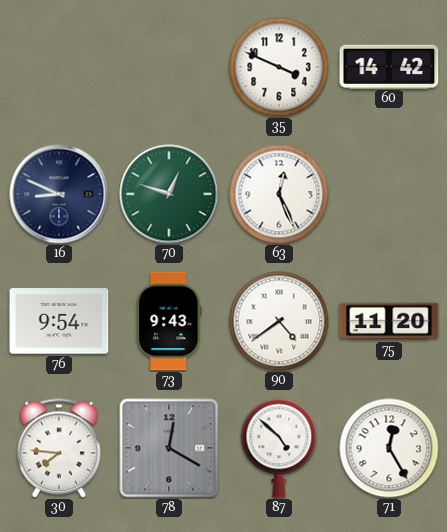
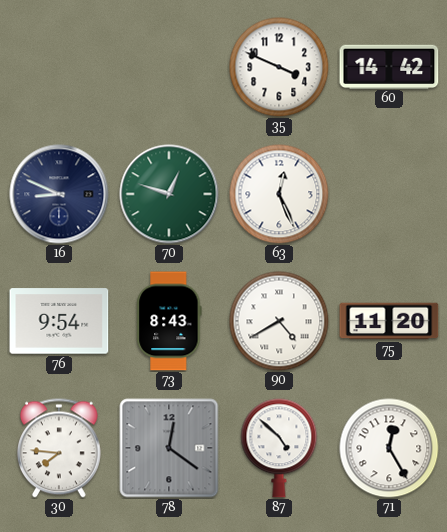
73: 9:43 -> 8:43
90: 4:39 -> 4:40
78: 12:20 -> 12:21
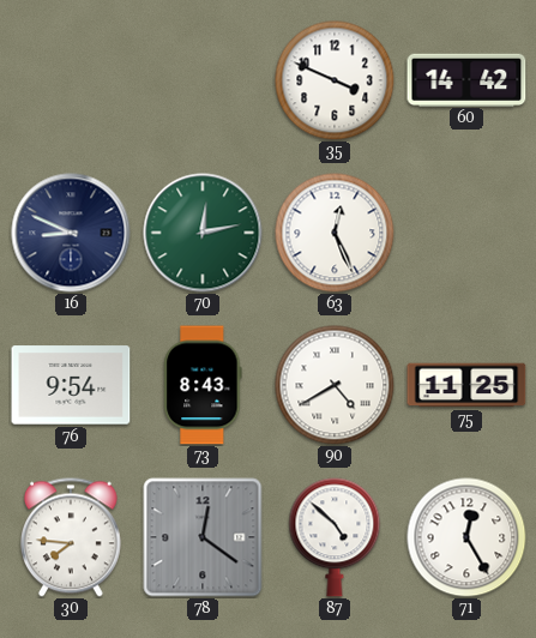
70: 12:48 -> 12:13
75: 11:20 -> 11:25
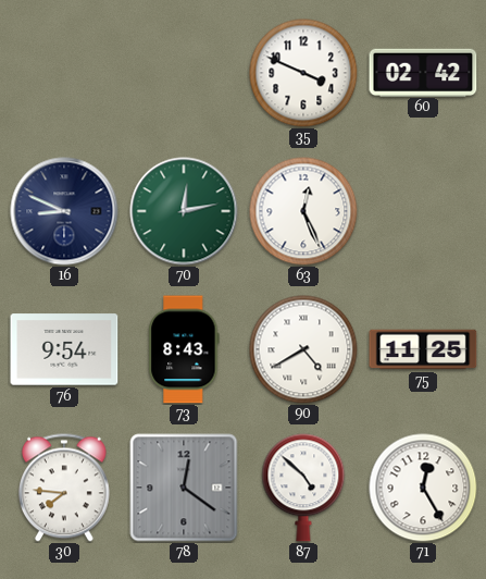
60: 14:42 -> 02:42
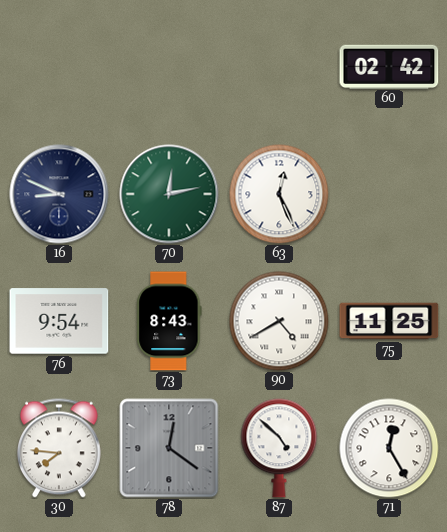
35: 3:49 -> none
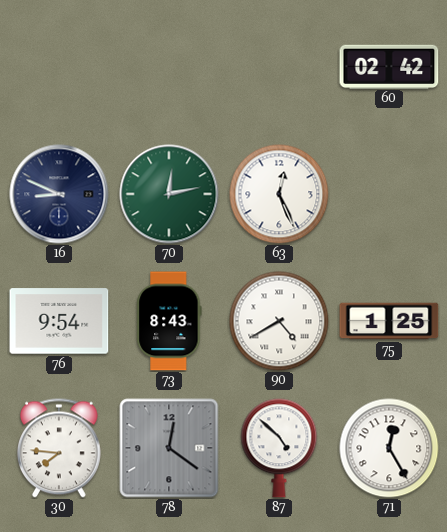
75: 11:25 -> 1:25
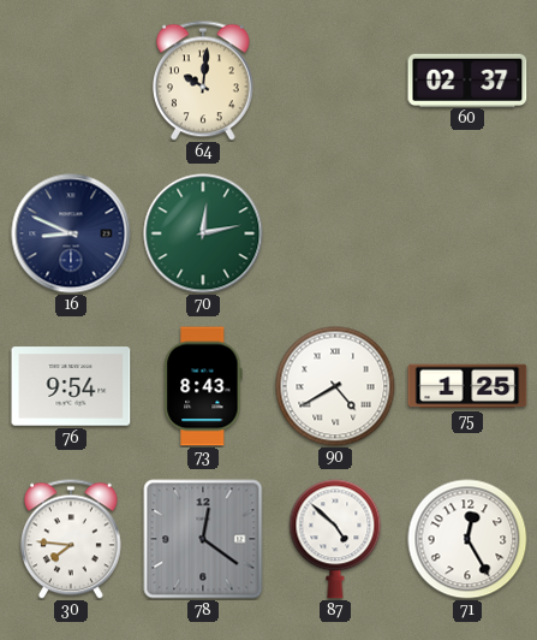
64: none -> 10:01
60: 02:42 -> 02:37
63: 12:26 -> none
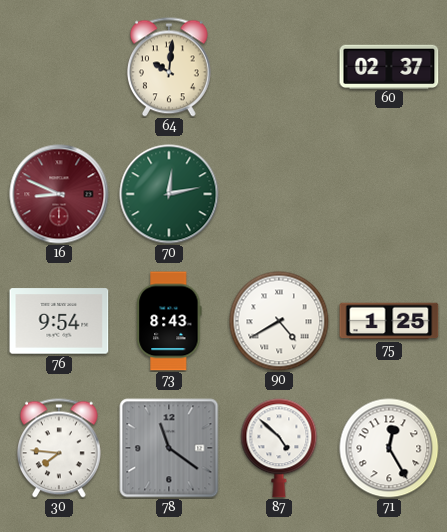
16 dial: navy -> burgundy
78: 12:21 -> 11:21
